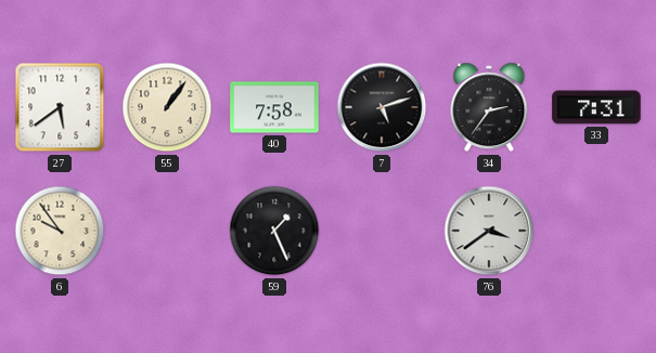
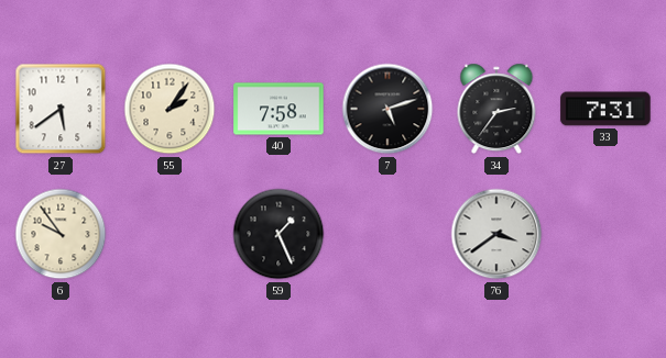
55: 1:06 -> 2:06
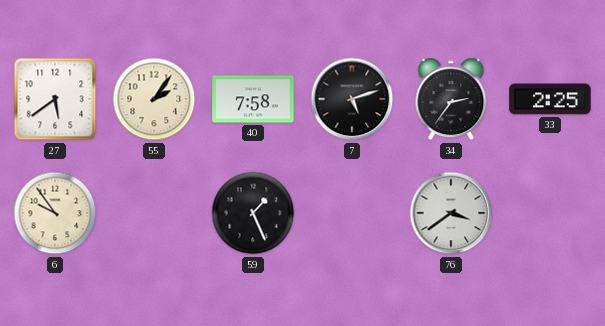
33: 7:31 -> 2:25
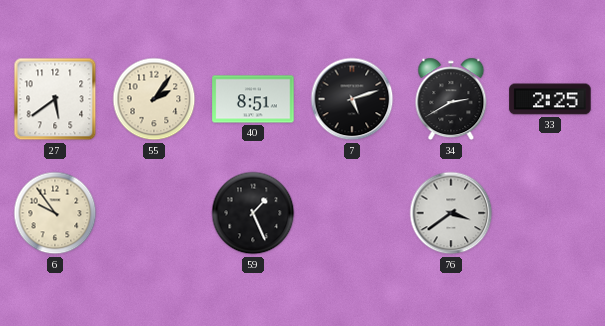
40: 7:58 -> 8:51
34: 2:36 -> 2:40
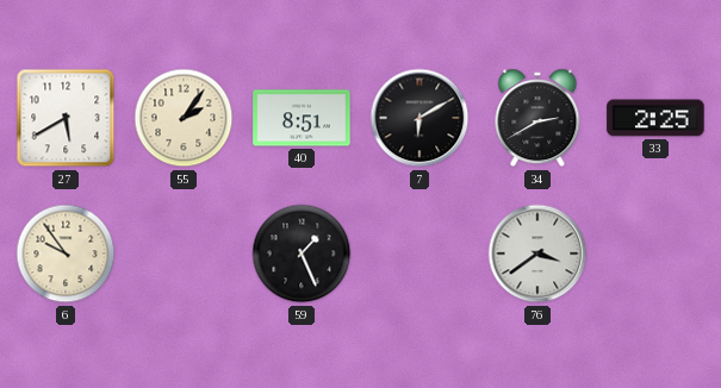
27: 5:39 -> 5:40
7: 5:12 -> 6:10
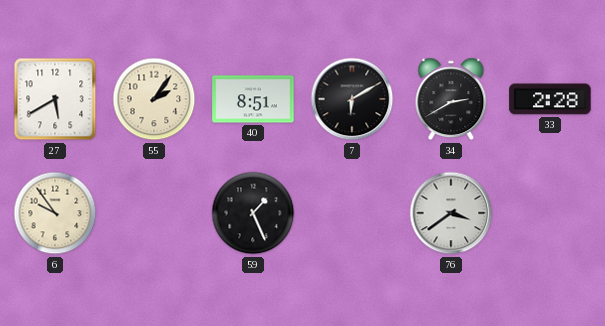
33: 2:25 -> 2:28
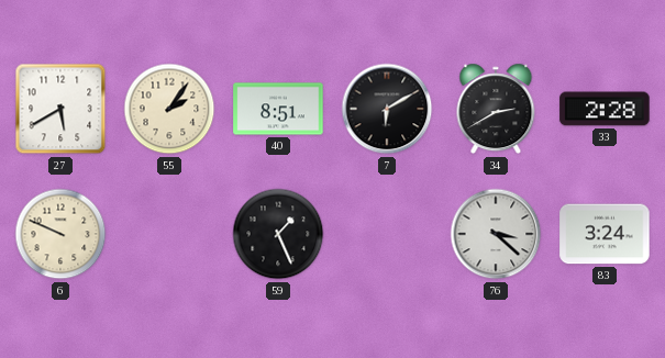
6: 9:54 -> 9:49
76: 3:39 -> 3:22
83: none -> 3:24
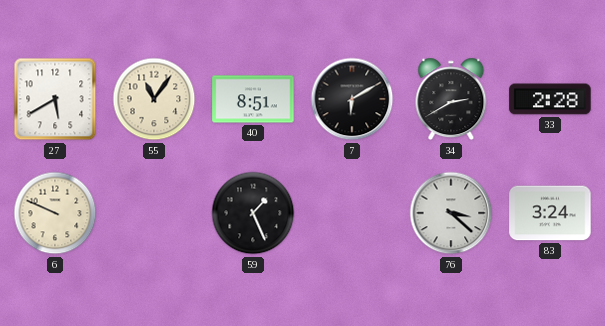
55: 2:06 -> 11:06
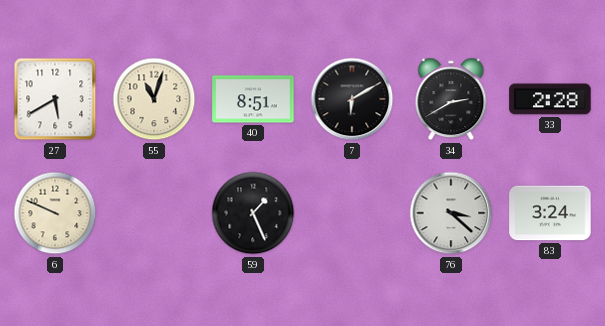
55: 11:06 -> 11:03
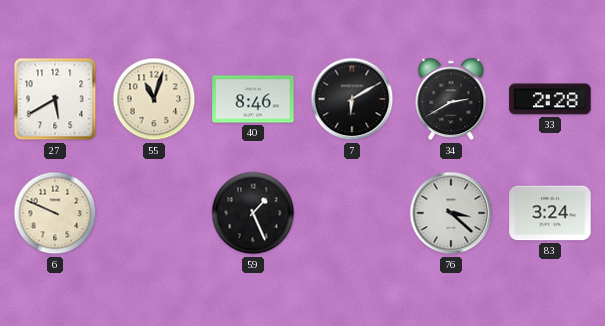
40: 8:51 -> 8:46
